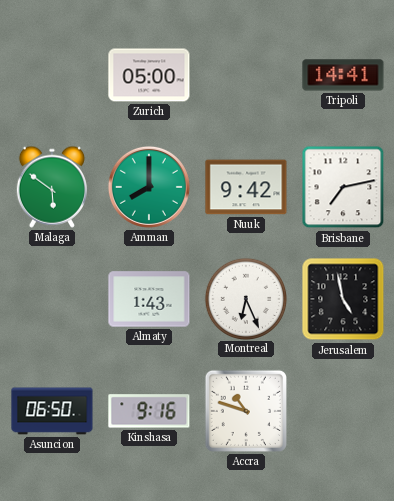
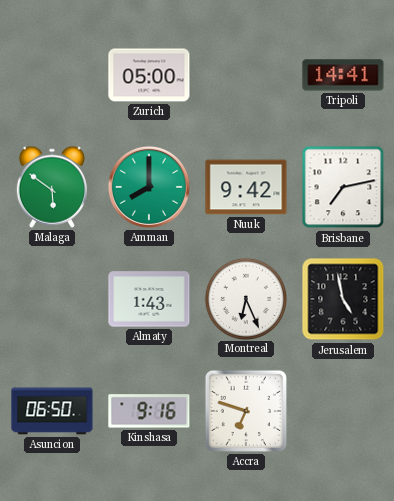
Accra: 10:48 -> 6:48
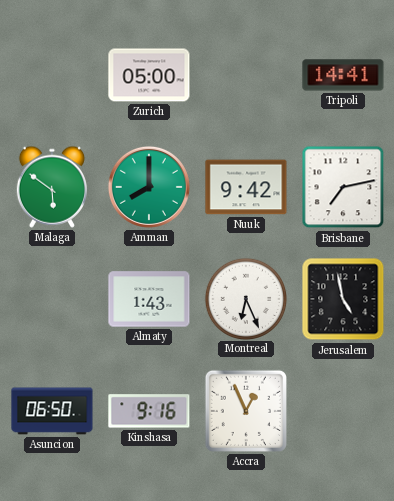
Accra: 6:48 -> 12:56
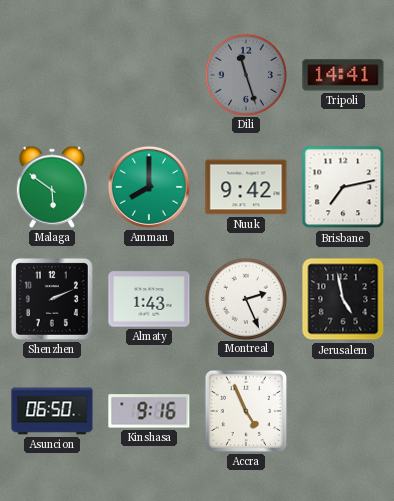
Zurich: 05:00 -> none
Dili: none -> 11:27
Shenzhen: none -> 2:11
Montreal: 6:26 -> 2:26
Accra: 12:56 -> 4:56
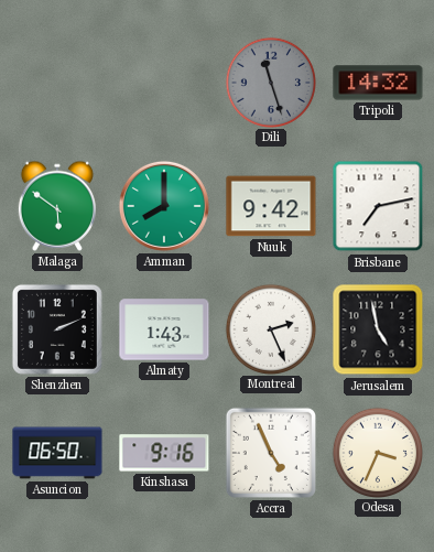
Tripoli: 14:41 -> 14:32
Odesa: none -> 3:34
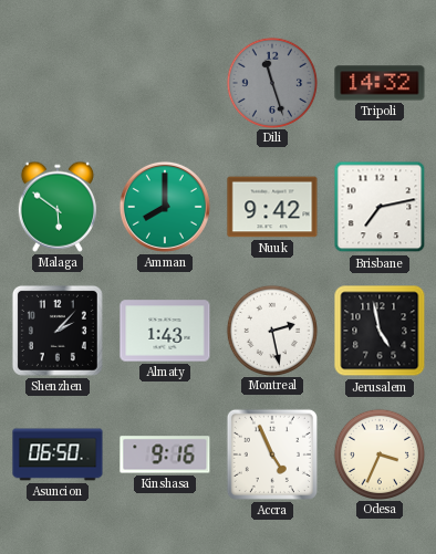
Shenzhen: 2:11 -> 2:07
Montreal: 2:26 -> 2:28
